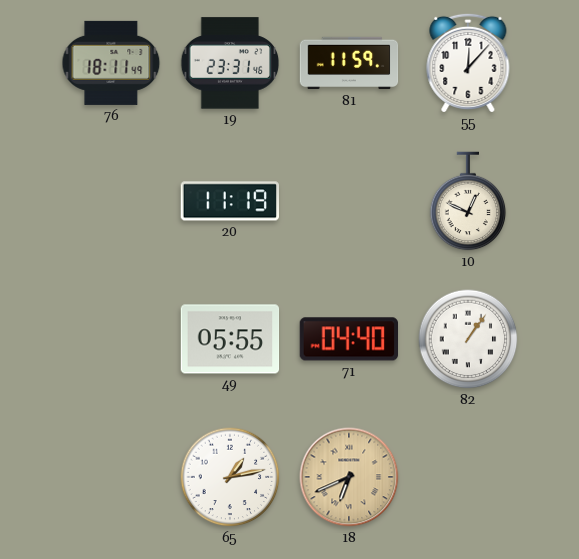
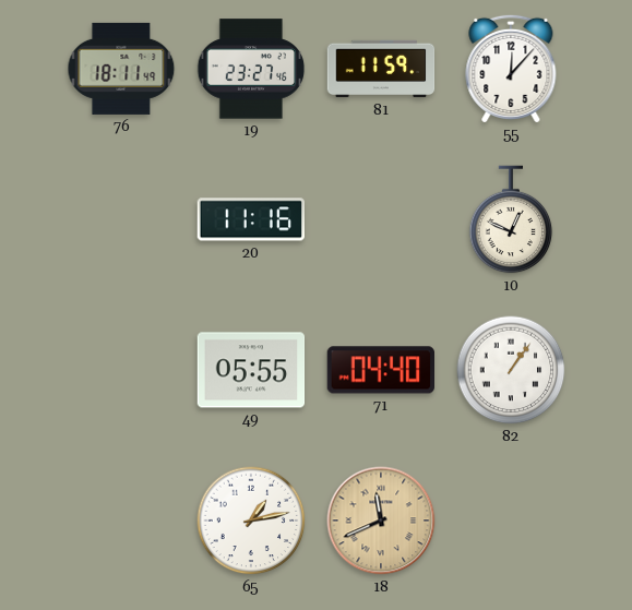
19: 23:31 -> 23:27
20: 11:19 -> 11:16
18: 6:41 -> 11:41
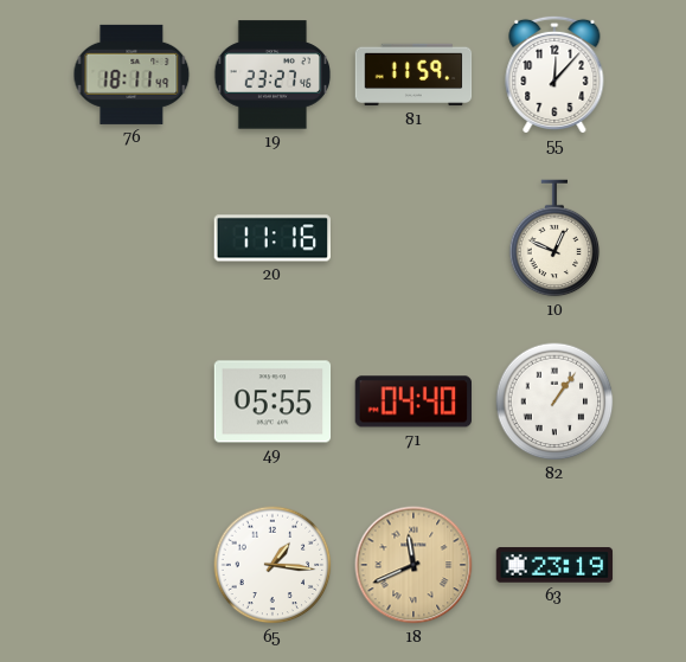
65: 1:13 -> 1:16
63: none -> 23:19
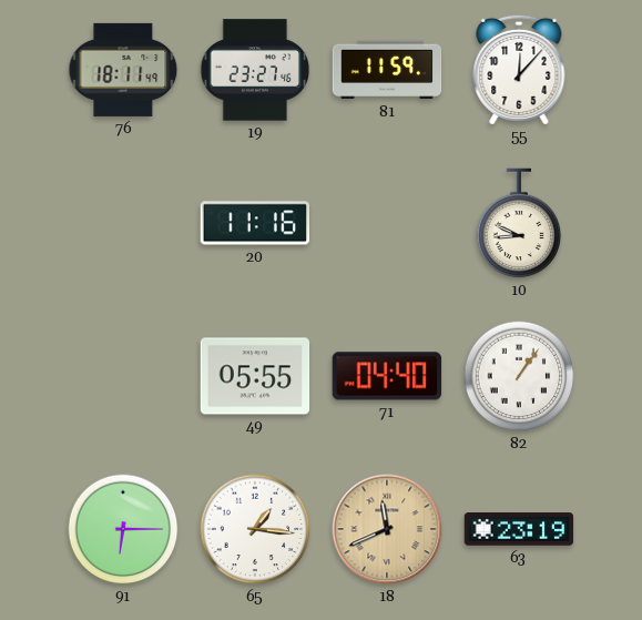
10: 12:49 -> 8:49
91: none -> 6:15
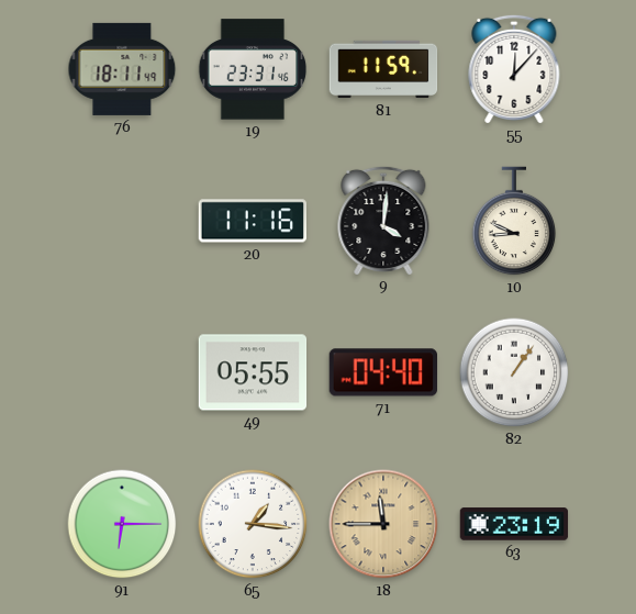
19: 23:27 -> 23:31
9: none -> 4:01
18: 11:41 -> 11:45
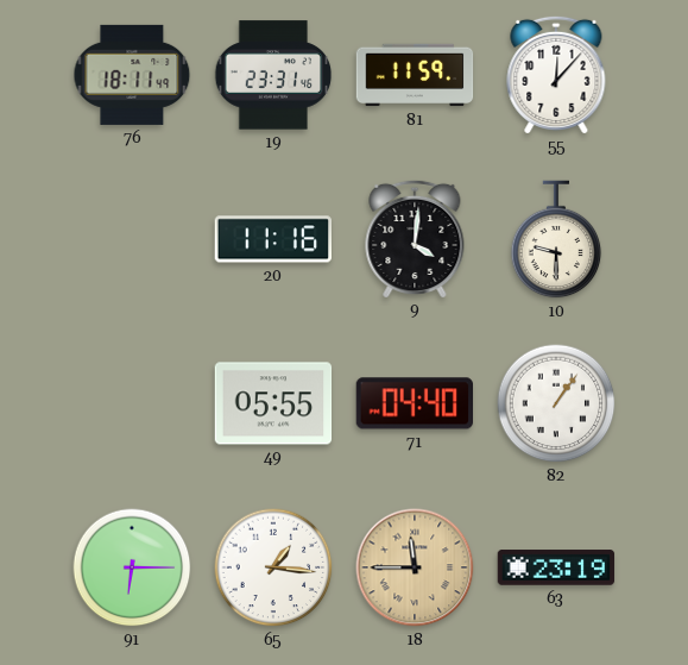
10: 8:49 -> 9:30
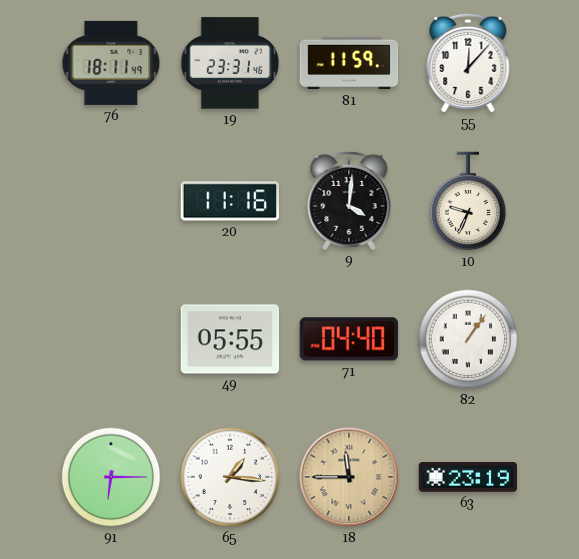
10: 9:30 -> 9:34
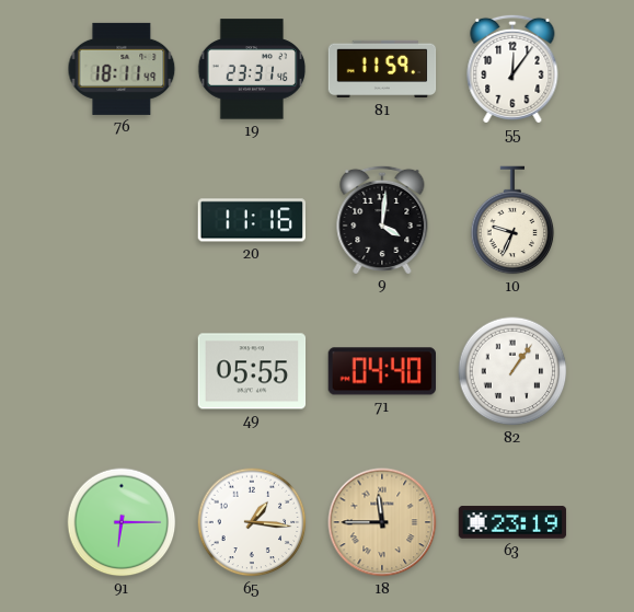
55: 12:07 -> 12:06
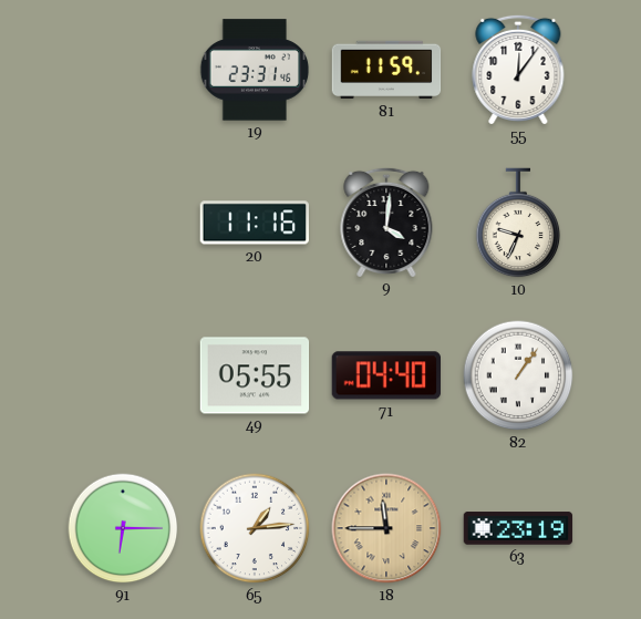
76: 18:11 -> none
65: 1:16 -> 1:14
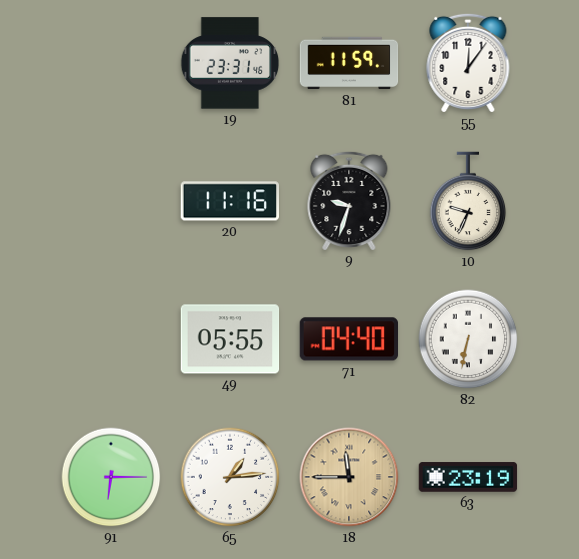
9: 4:01 -> 9:33
82: 1:06 -> 6:32
